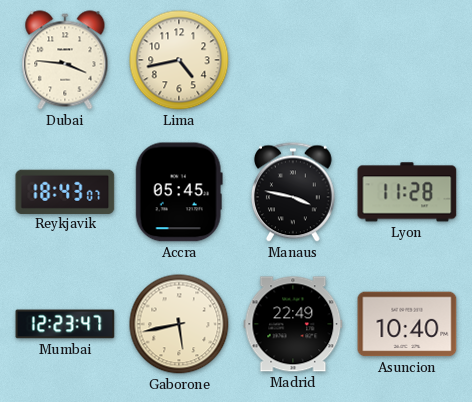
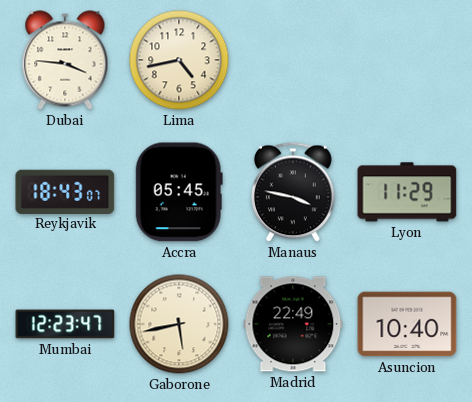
Lyon: 11:28 -> 11:29
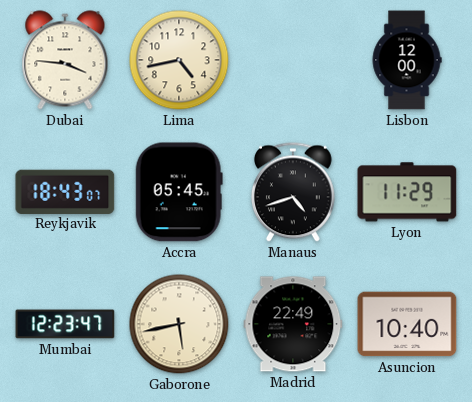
Lisbon: none -> 12:00
Manaus: 3:47 -> 4:42
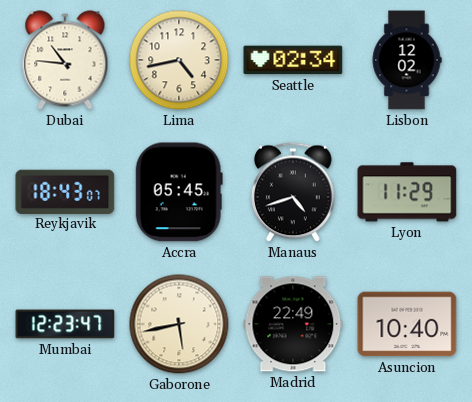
Dubai: 3:46 -> 10:46
Seattle: none -> 02:34
Lisbon: 12:00 -> 12:02
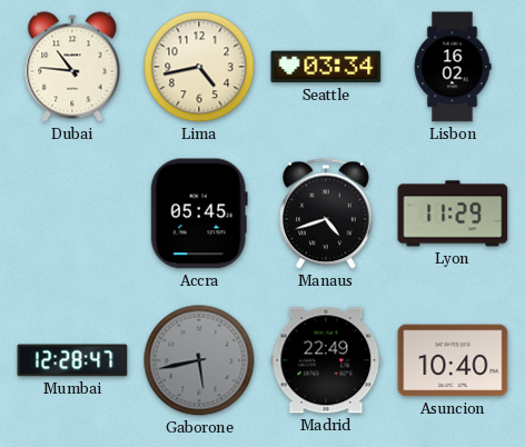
Seattle: 02:34 -> 03:34
Lisbon: 12:02 -> 16:02
Reykjavik: 18:43 -> none
Mumbai: 12:23 -> 12:28
Gaborone dial: cream -> grey
